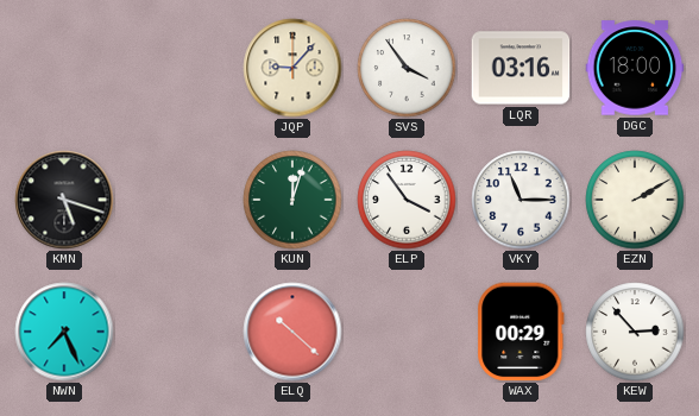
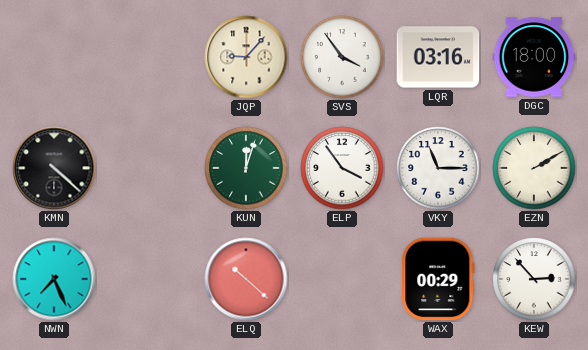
KMN: 5:18 -> 4:22
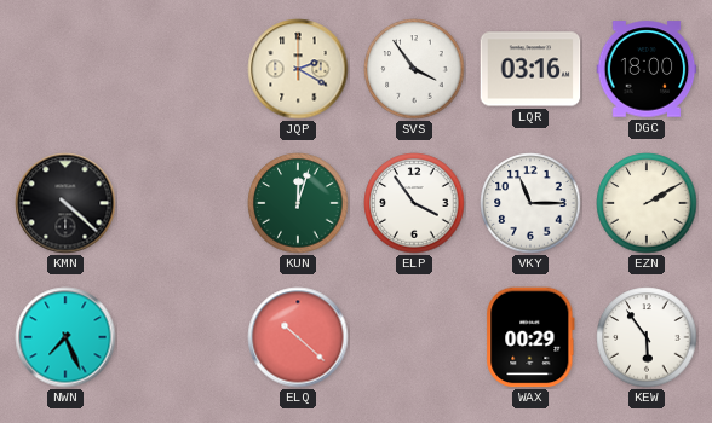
JQP: 9:07 -> 2:20
KEW: 2:53 -> 5:54
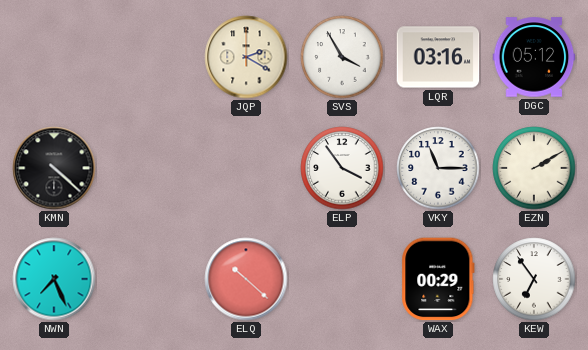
SVS: 3:54 -> 3:55
DGC: 18:00 -> 05:12
KUN: 12:03 -> none
KEW: 5:54 -> 6:54
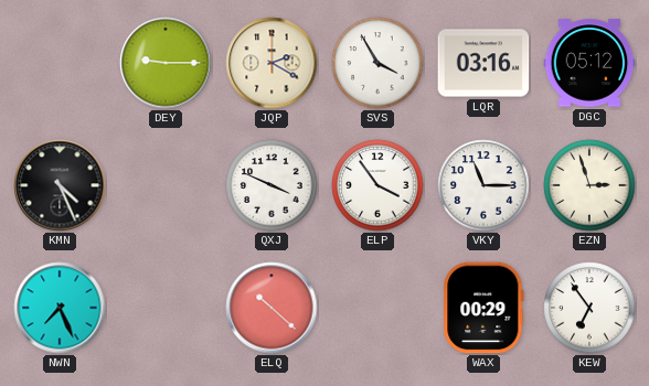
DEY: none -> 9:15
KMN: 4:22 -> 4:26
QXJ: none -> 3:49
EZN: 2:10 -> 2:57
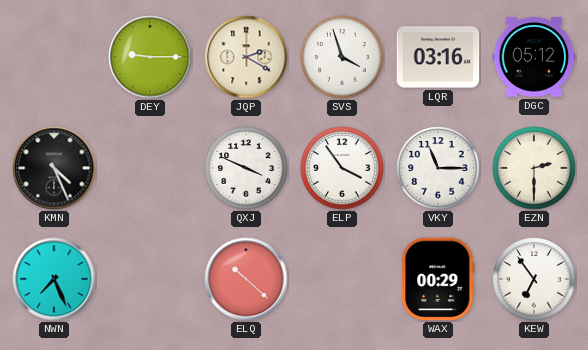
SVS: 3:55 -> 3:57
EZN: 2:57 -> 2:30
